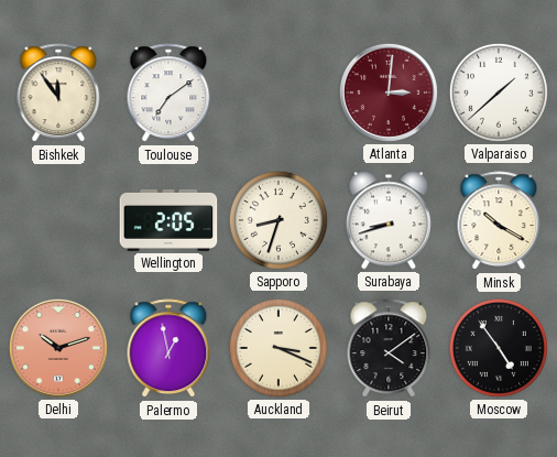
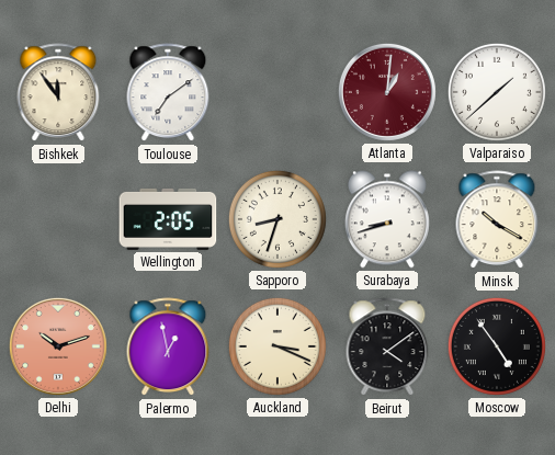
Atlanta: 3:01 -> 1:01
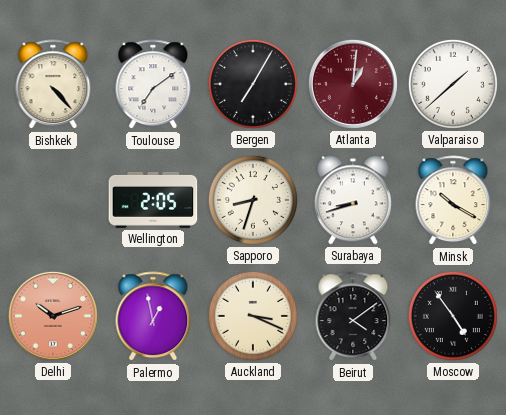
Bishkek: 11:54 -> 4:23
Bergen: none -> 7:05
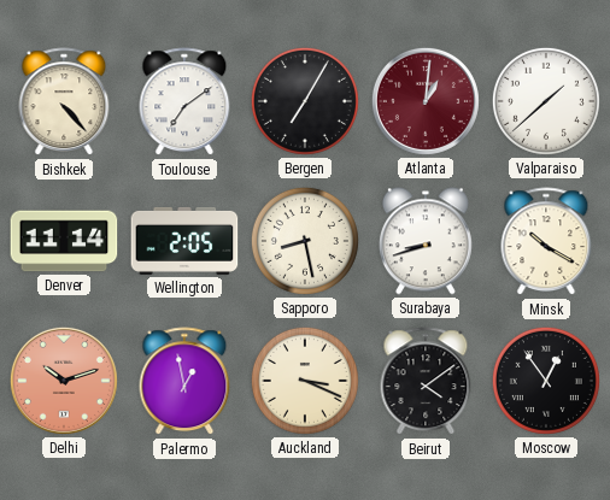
Denver: none -> 11:14
Sapporo: 8:33 -> 8:28
Moscow: 4:54 -> 12:54
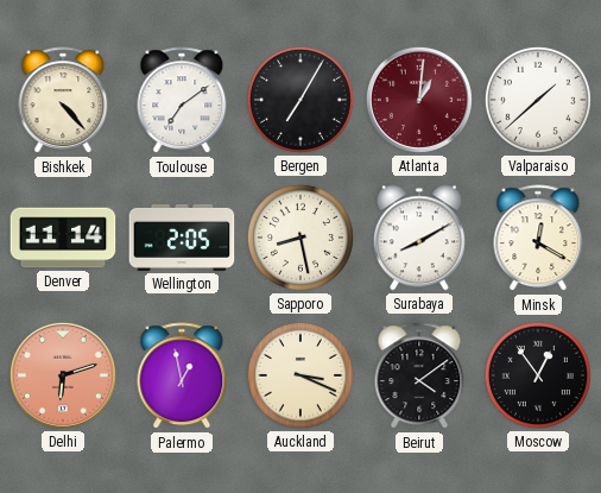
Surabaya: 8:42 -> 8:10
Minsk: 10:20 -> 12:20
Delhi: 10:12 -> 6:12
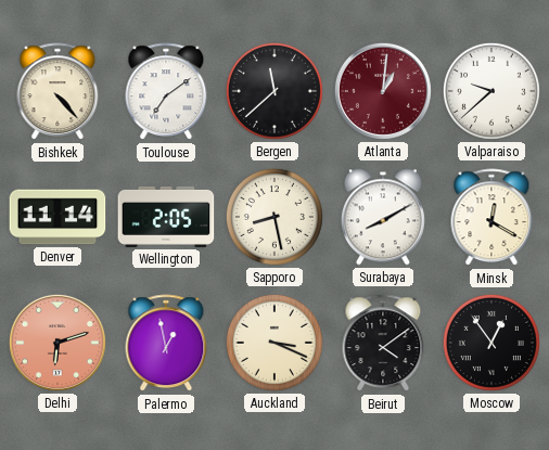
Bergen: 7:05 -> 11:38
Valparaiso: 1:38 -> 9:38
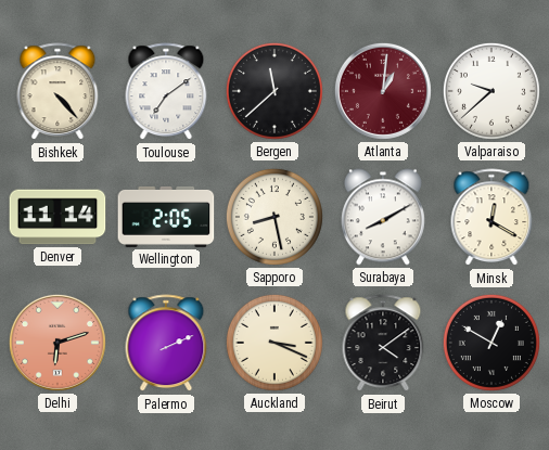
Palermo: 12:58 -> 2:11
Moscow: 12:54 -> 12:50
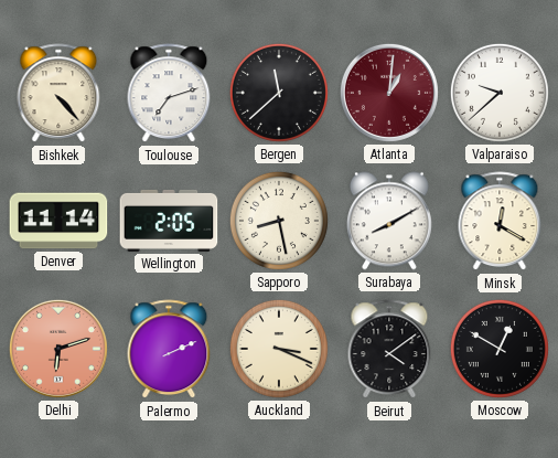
Toulouse: 7:09 -> 7:12
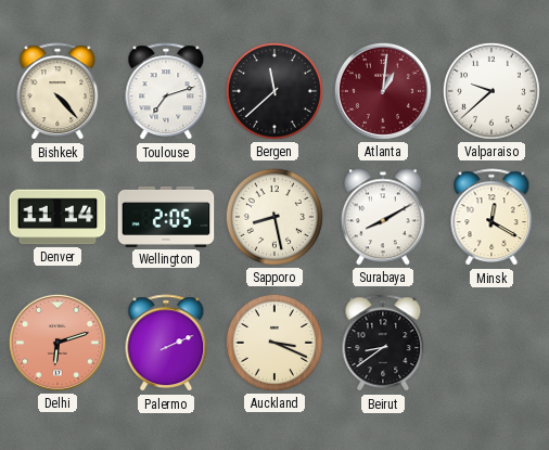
Beirut: 4:09 -> 8:39
Moscow: 12:50 -> none
